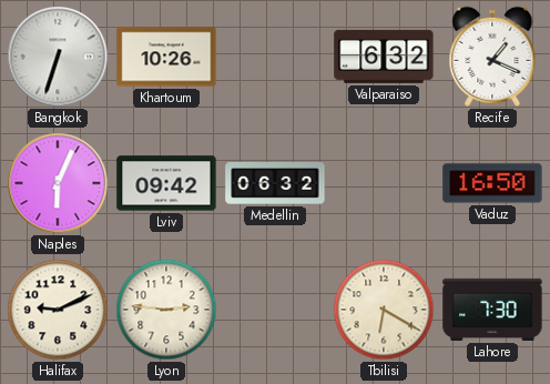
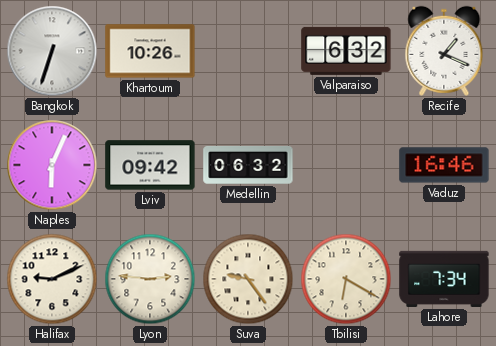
Vaduz: 16:50 -> 16:46
Suva: none -> 9:24
Lahore: 7:30 -> 7:34
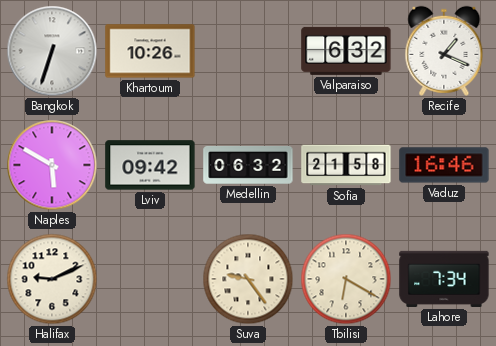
Naples: 6:04 -> 5:50
Sofia: none -> 21:58
Lyon: 2:46 -> none
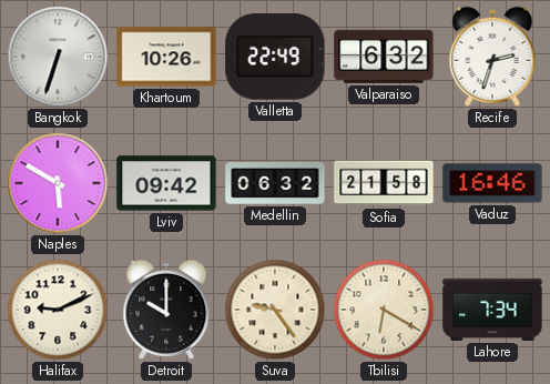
Valletta: none -> 22:49
Recife: 1:19 -> 2:33
Detroit: none -> 10:00
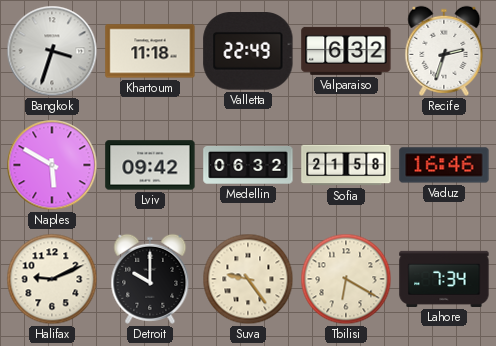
Bangkok: 6:33 -> 3:33
Khartoum: 10:26 -> 11:18
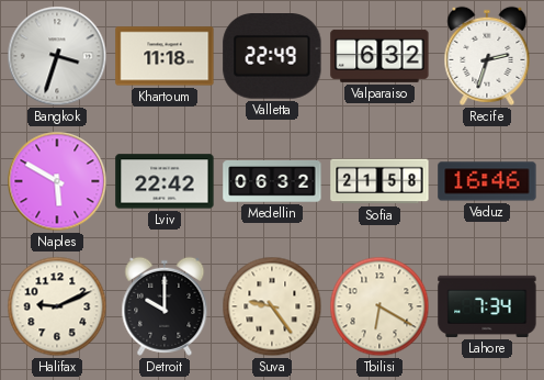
Lviv: 09:42 -> 22:42
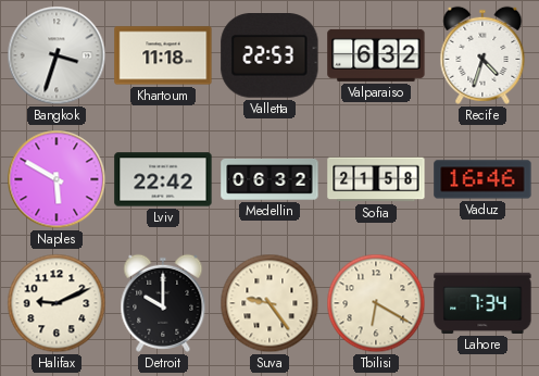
Valletta: 22:49 -> 22:53
Recife: 2:33 -> 4:33
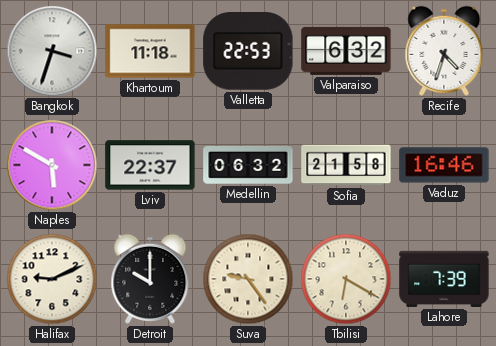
Lviv: 22:42 -> 22:37
Lahore: 7:34 -> 7:39
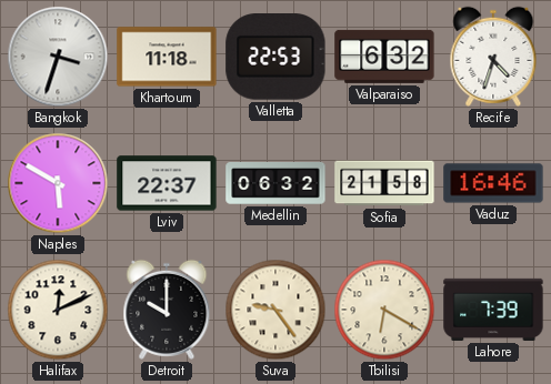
Halifax: 9:11 -> 12:11
